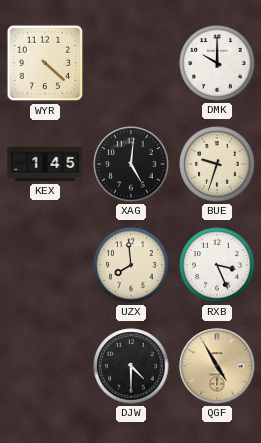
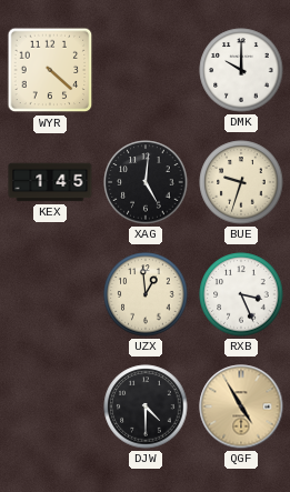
UZX: 7:59 -> 12:59
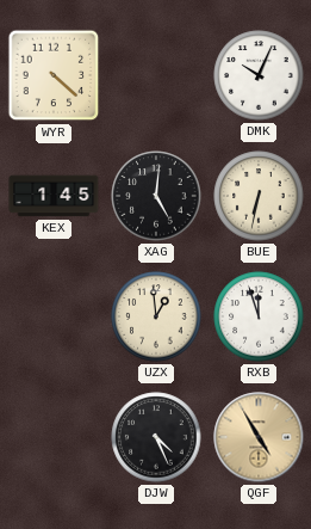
DMK: 10:00 -> 10:04
BUE: 9:33 -> 6:32
RXB: 3:26 -> 11:57
DJW: 4:30 -> 4:26
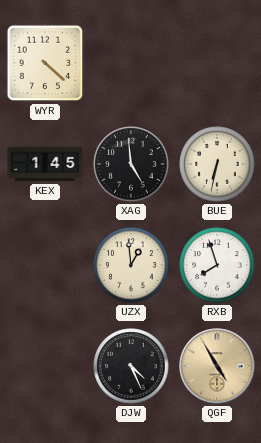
DMK: 10:04 -> none
XAG: 5:01 -> 4:59
RXB: 11:57 -> 7:57
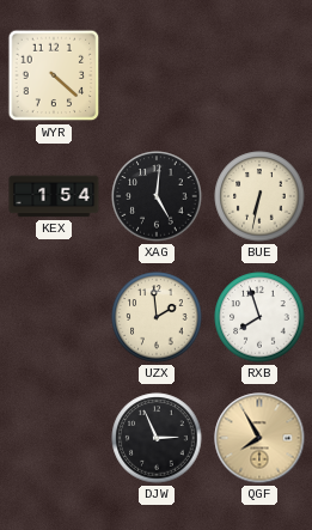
KEX: 1:45 -> 1:54
XAG: 4:59 -> 5:01
UZX: 12:59 -> 1:59
DJW: 4:26 -> 2:56
QGF: 4:55 -> 7:55
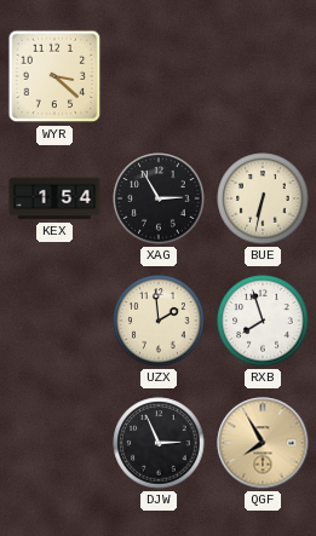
WYR: 4:22 -> 3:22
XAG: 5:01 -> 2:55
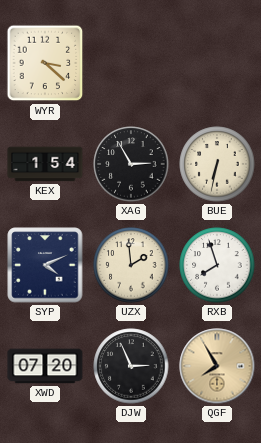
SYP: none -> 4:11
XWD: none -> 07:20
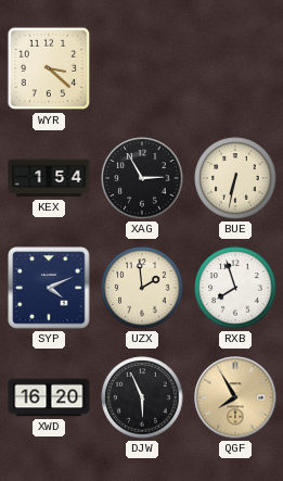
XWD: 07:20 -> 16:20
DJW: 2:56 -> 5:56
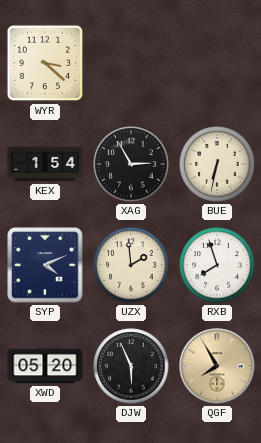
XWD: 16:20 -> 05:20
